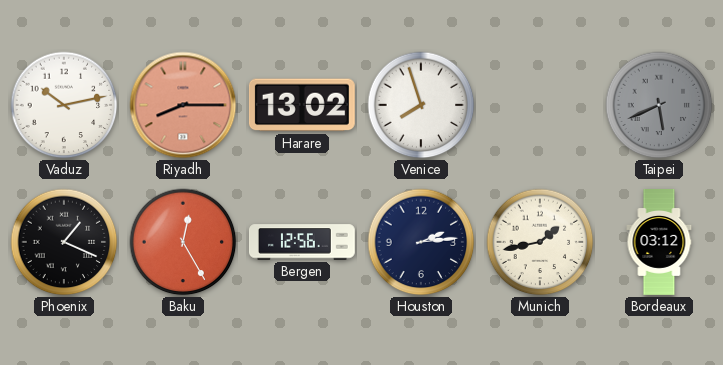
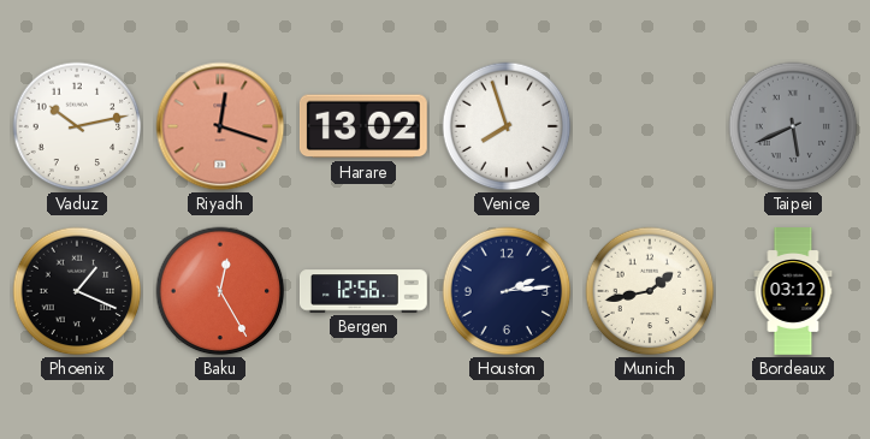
Riyadh: 8:15 -> 12:18
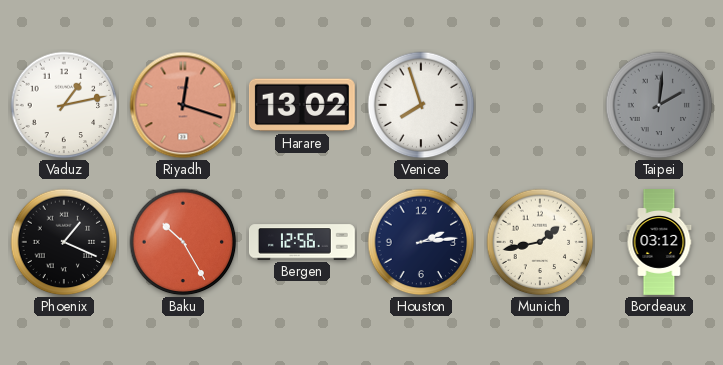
Vaduz: 10:13 -> 1:13
Taipei: 5:41 -> 2:01
Baku: 12:25 -> 10:25
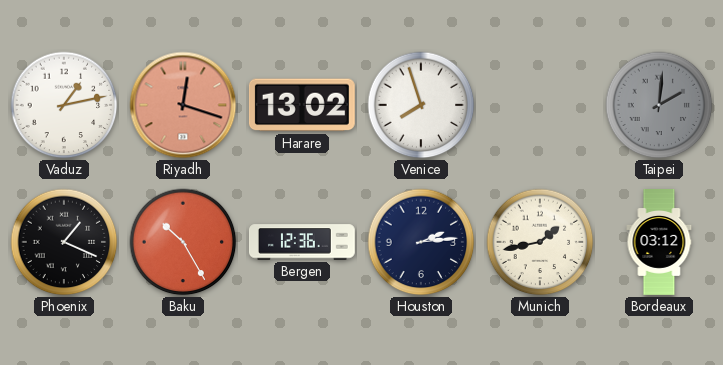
Bergen: 12:56 -> 12:36
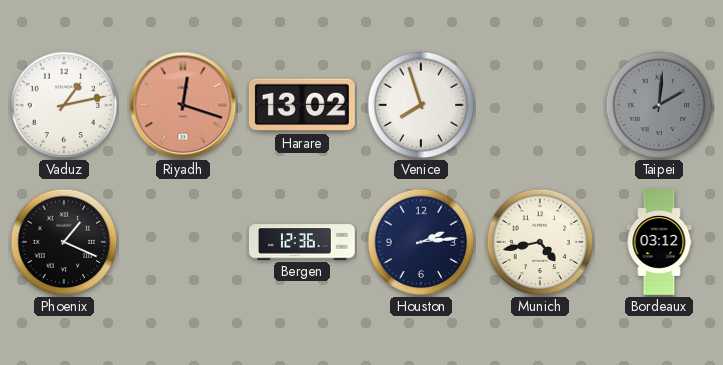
Baku: 10:25 -> none
Munich: 1:43 -> 4:43
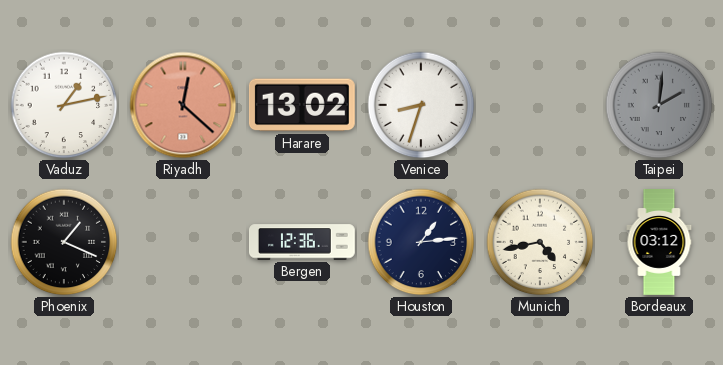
Riyadh: 12:18 -> 12:22
Venice: 7:57 -> 8:33
Houston: 2:14 -> 1:14
